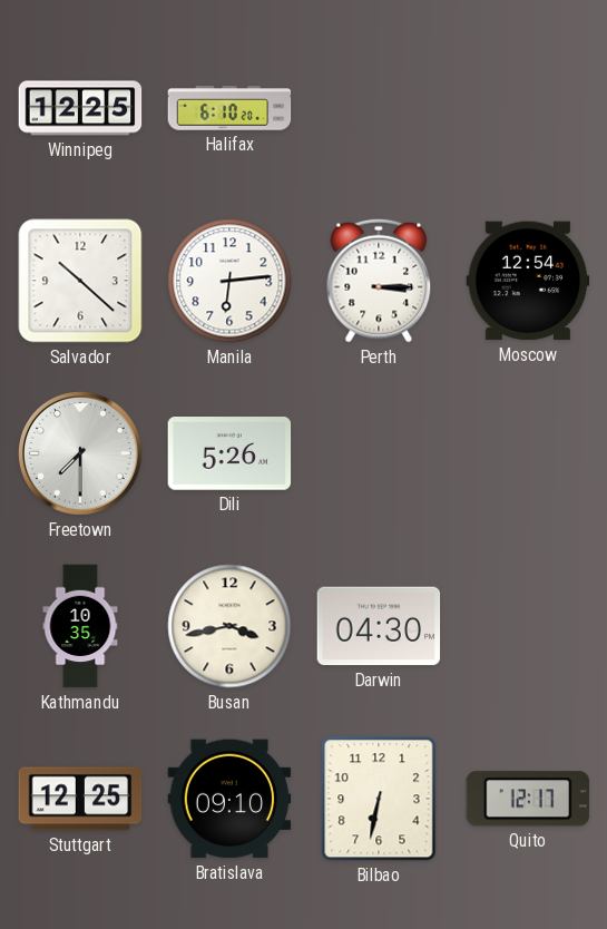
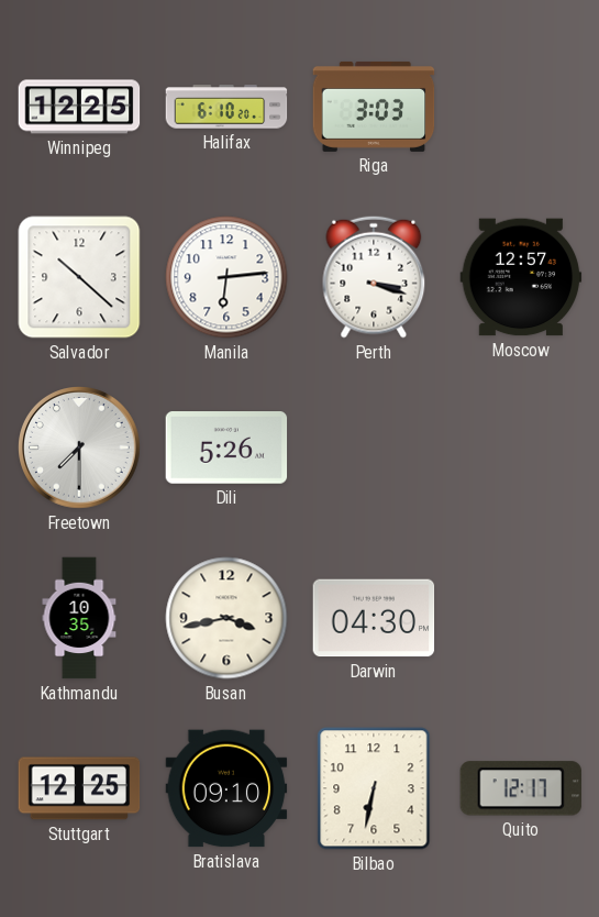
Riga: none -> 3:03
Perth: 3:15 -> 3:18
Moscow: 12:54 -> 12:57
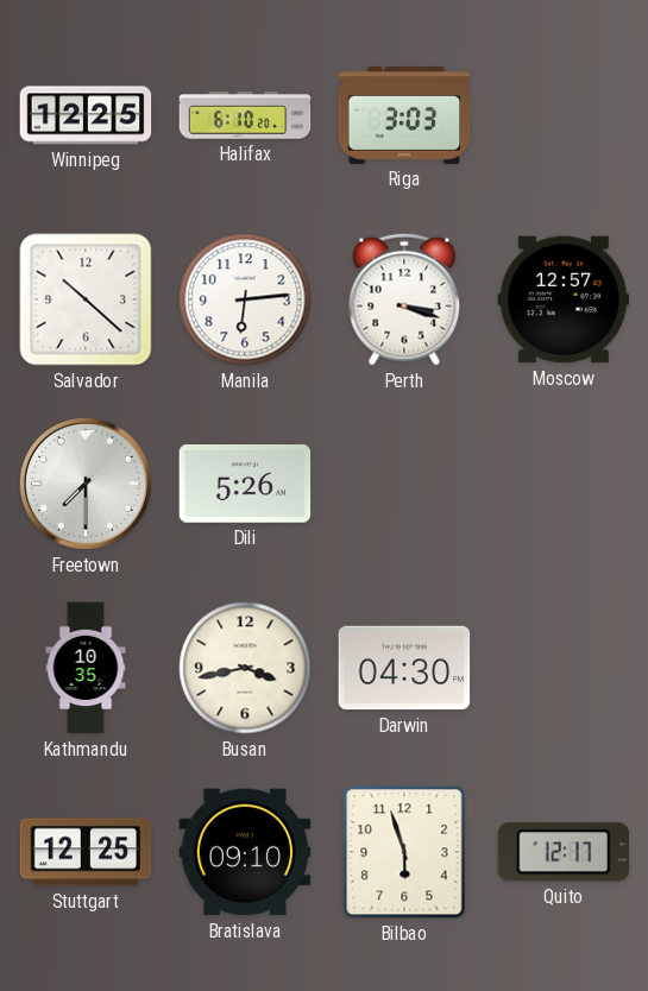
Bilbao: 6:32 -> 5:57
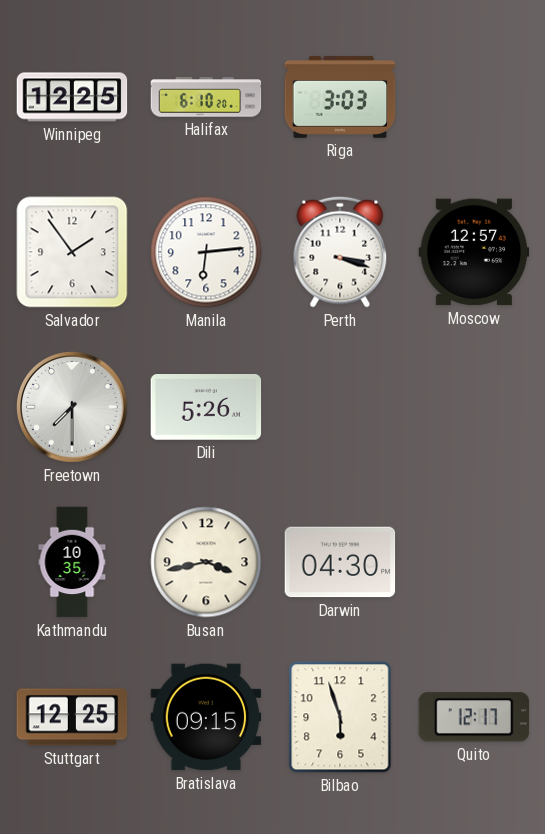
Salvador: 10:22 -> 1:54
Bratislava: 09:10 -> 09:15
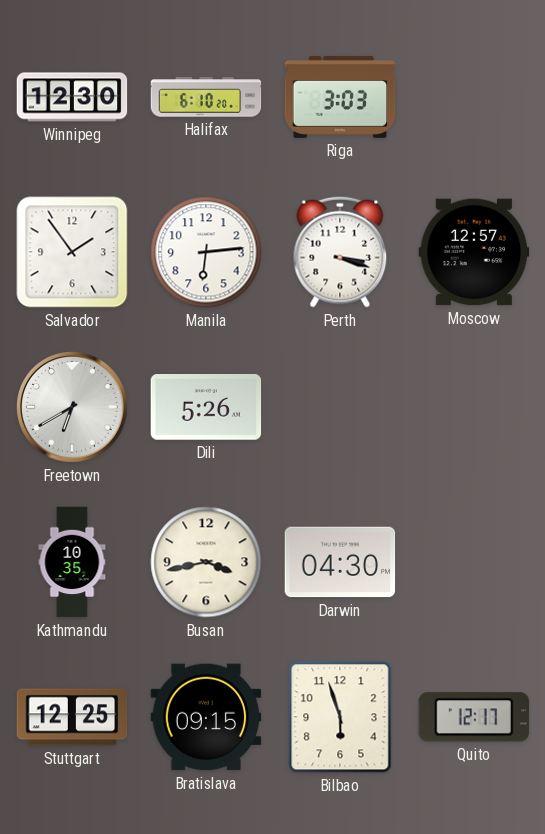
Winnipeg: 12:25 -> 12:30
Freetown: 7:30 -> 6:40
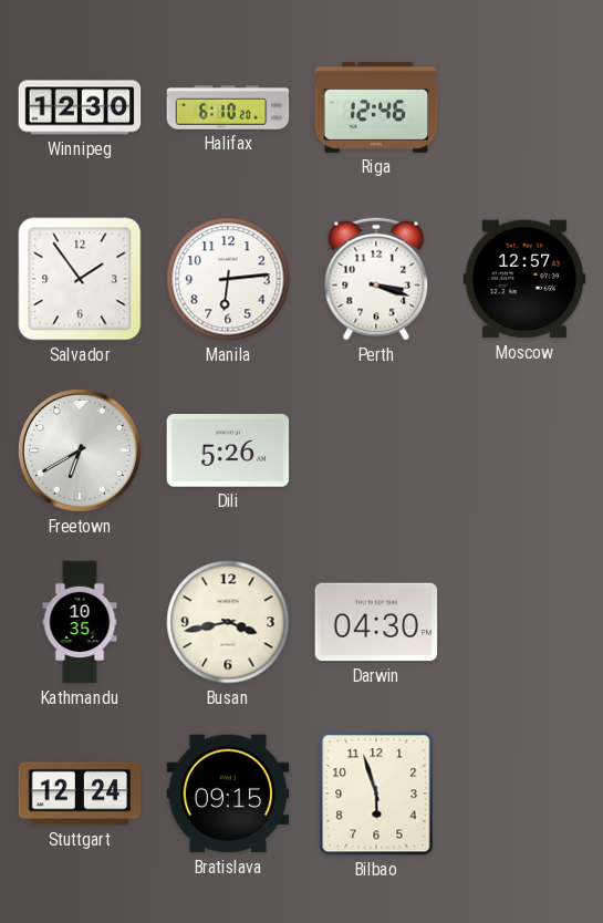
Riga: 3:03 -> 12:46
Stuttgart: 12:25 -> 12:24
Quito: 12:17 -> none
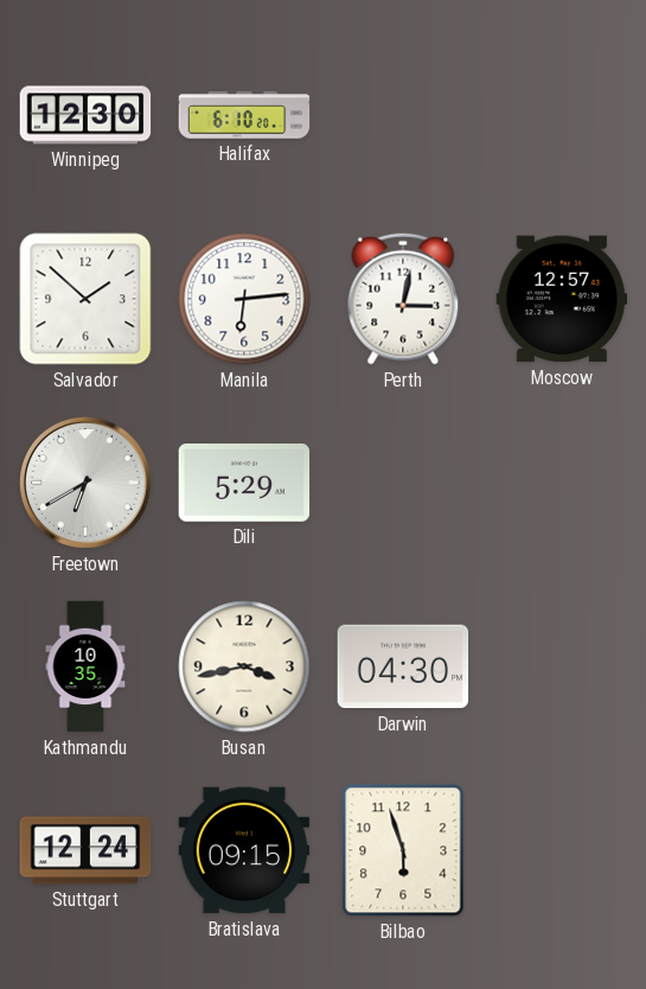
Riga: 12:46 -> none
Salvador: 1:54 -> 1:52
Perth: 3:18 -> 3:02
Dili: 5:26 -> 5:29
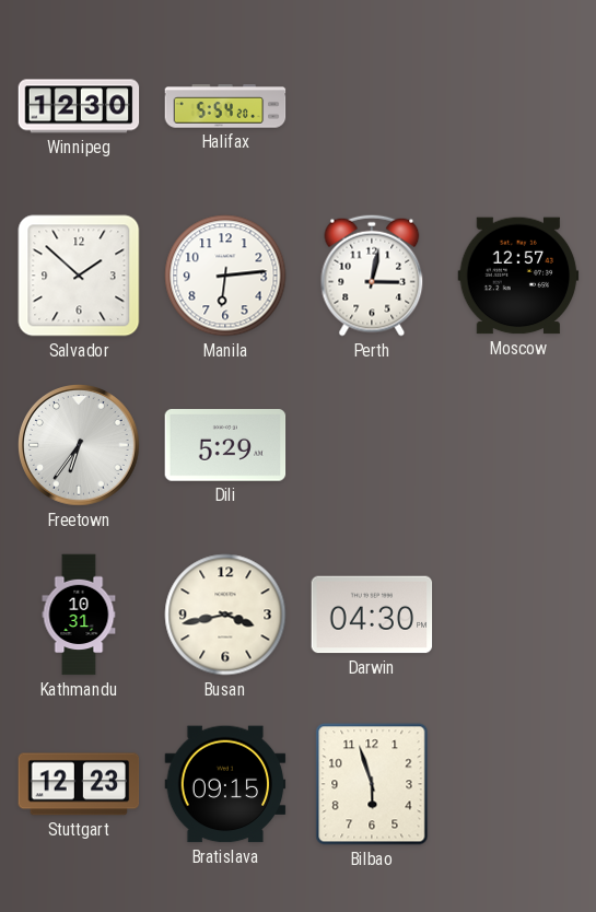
Halifax: 6:10 -> 5:54
Freetown: 6:40 -> 6:36
Kathmandu: 10:35 -> 10:31
Stuttgart: 12:24 -> 12:23
